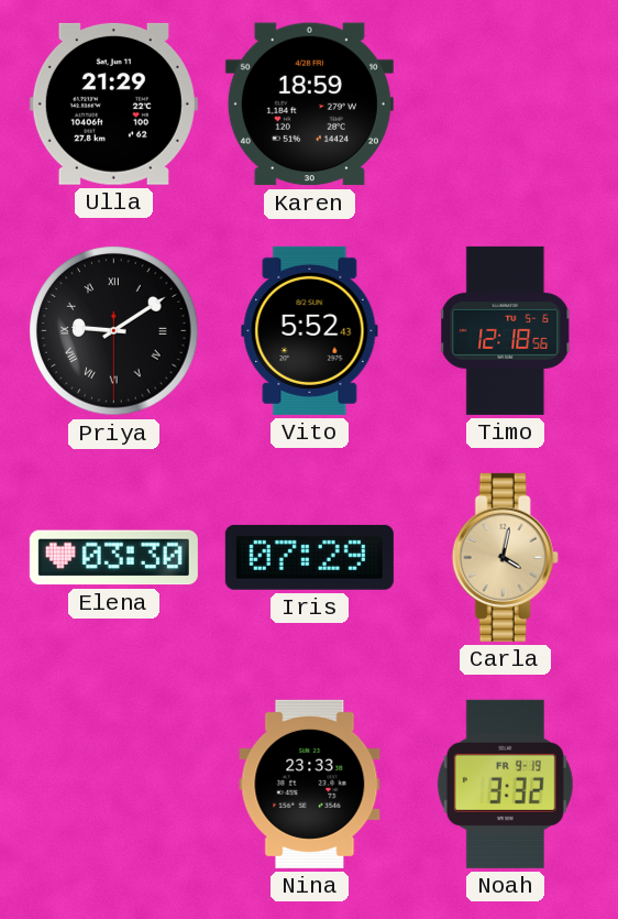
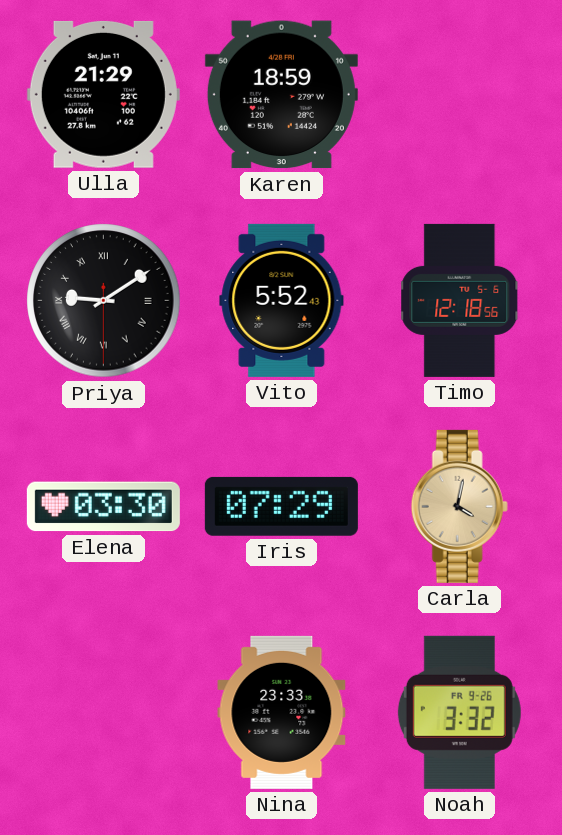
Noah date: FR 9-19 -> FR 9-26
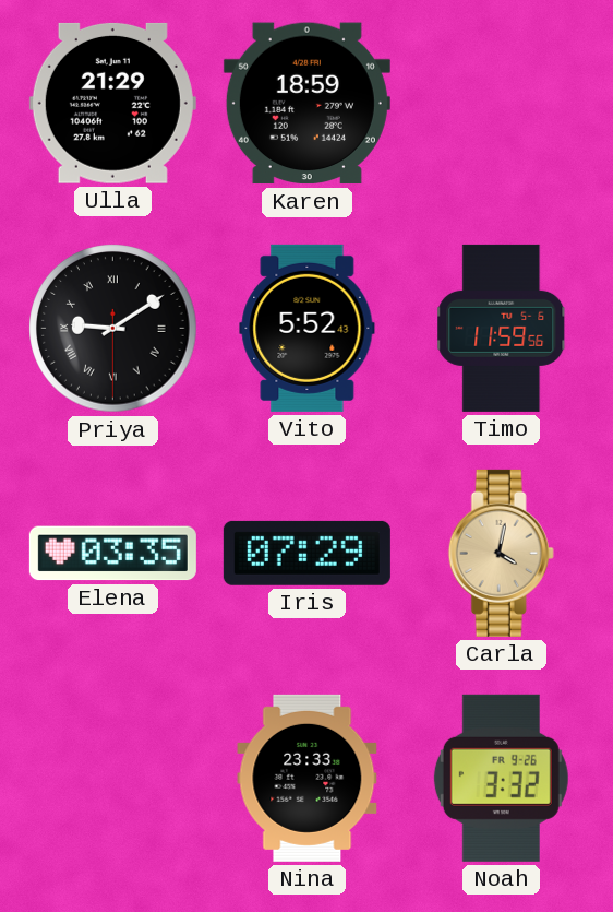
Timo: 12:18 -> 11:59
Elena: 03:30 -> 03:35
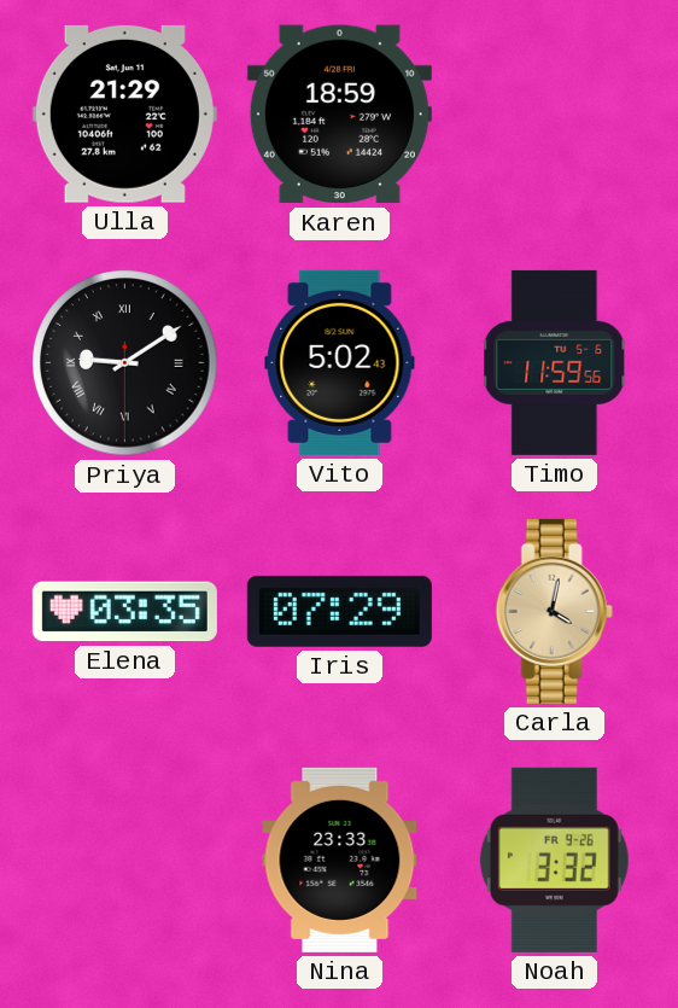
Vito: 5:52 -> 5:02
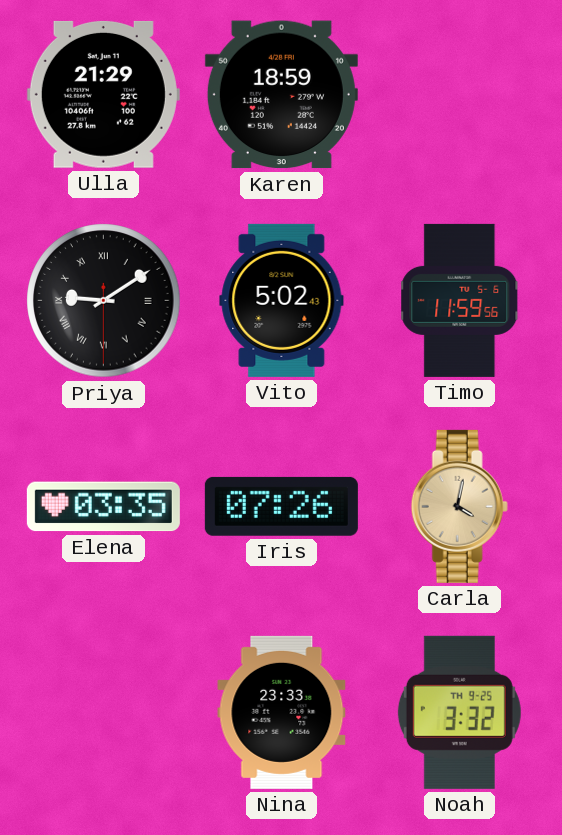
Iris: 07:29 -> 07:26
Noah date: FR 9-26 -> TH 9-25
